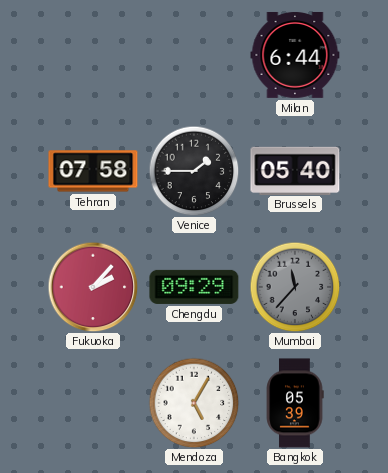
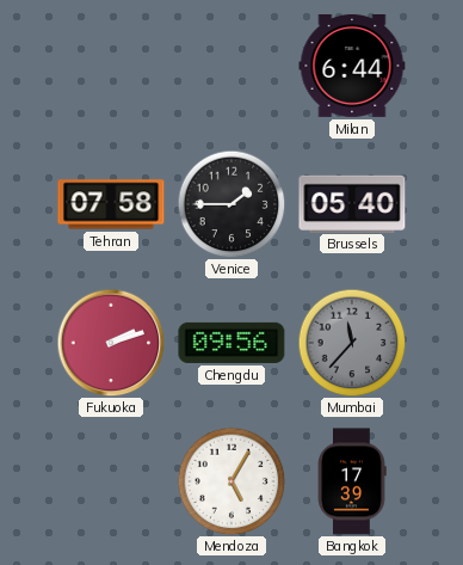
Fukuoka: 2:07 -> 2:12
Chengdu: 09:29 -> 09:56
Bangkok: 05:39 -> 17:39
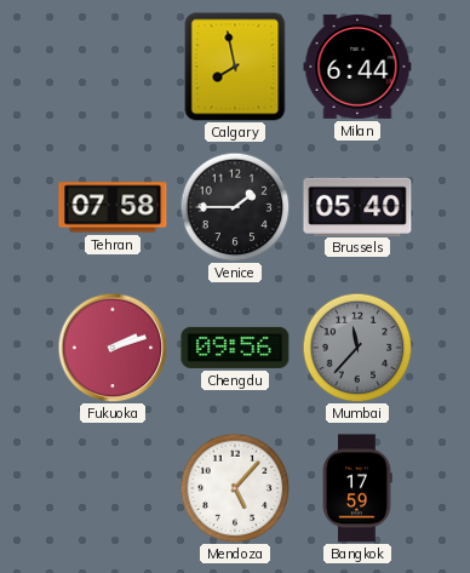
Calgary: none -> 7:58
Mendoza: 5:05 -> 5:07
Bangkok: 17:39 -> 17:59
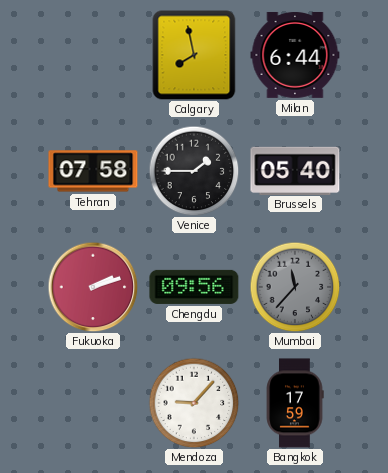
Mendoza: 5:07 -> 9:07
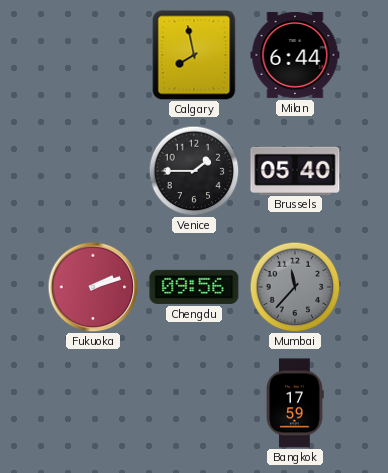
Tehran: 07:58 -> none
Mendoza: 9:07 -> none
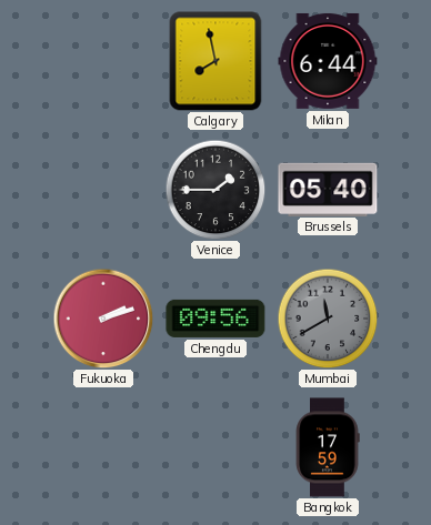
Mumbai: 11:37 -> 11:40
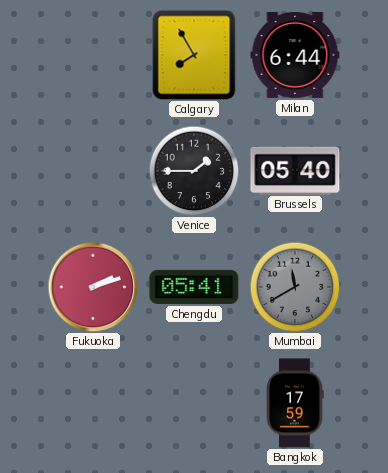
Calgary: 7:58 -> 7:55
Chengdu: 09:56 -> 05:41
